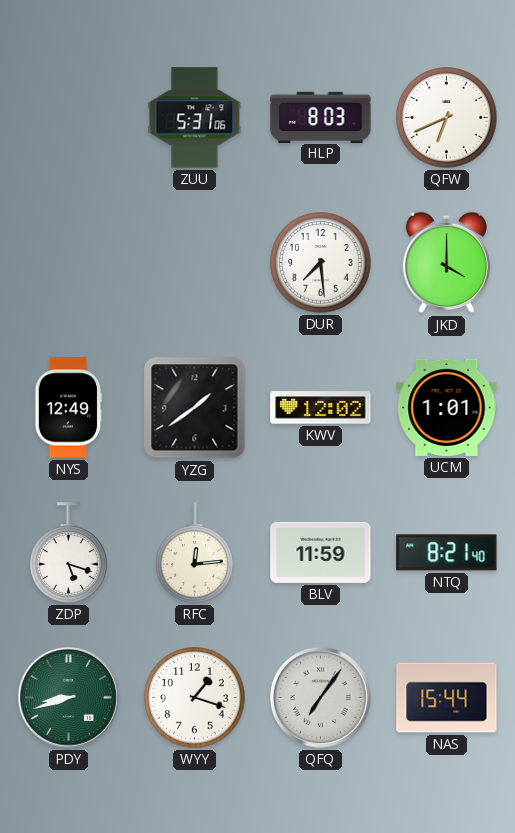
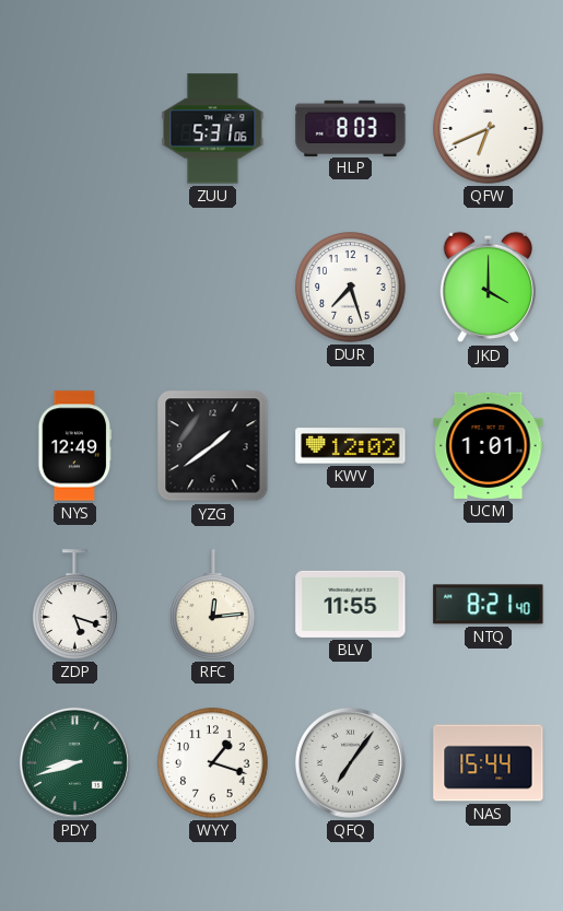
DUR: 7:29 -> 7:27
BLV: 11:59 -> 11:55
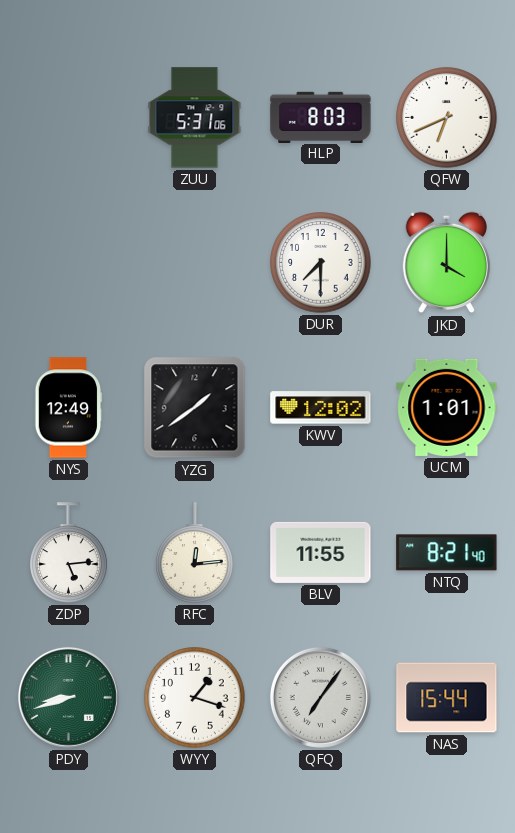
DUR: 7:27 -> 7:30
ZDP: 5:18 -> 5:14
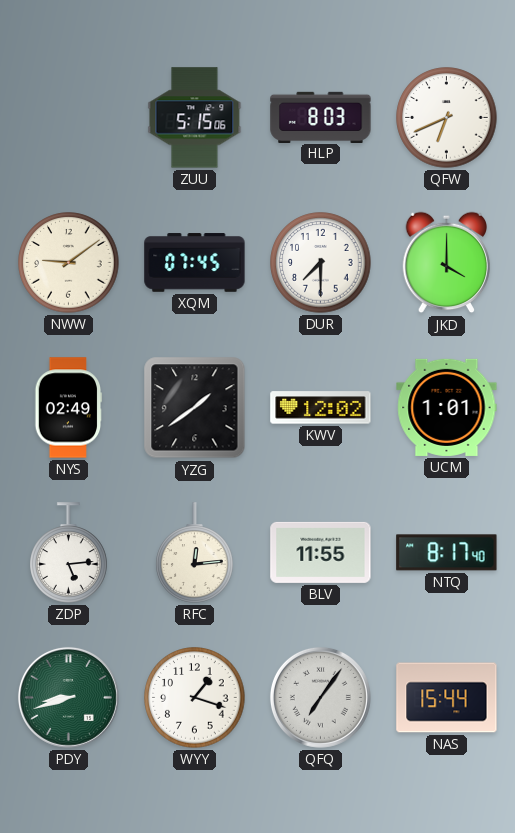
ZUU: 5:31 -> 5:15
NWW: none -> 9:09
XQM: none -> 07:45
NYS: 12:49 -> 02:49
NTQ: 8:21 -> 8:17
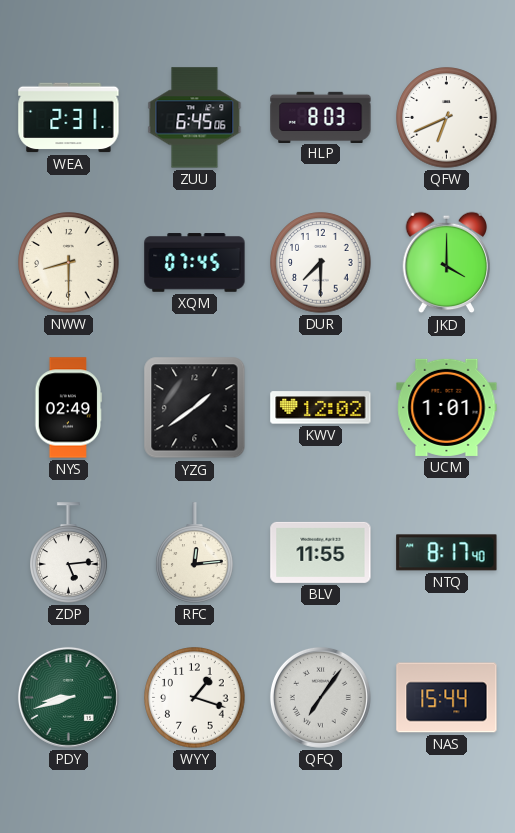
WEA: none -> 2:31
ZUU: 5:15 -> 6:45
NWW: 9:09 -> 8:30
